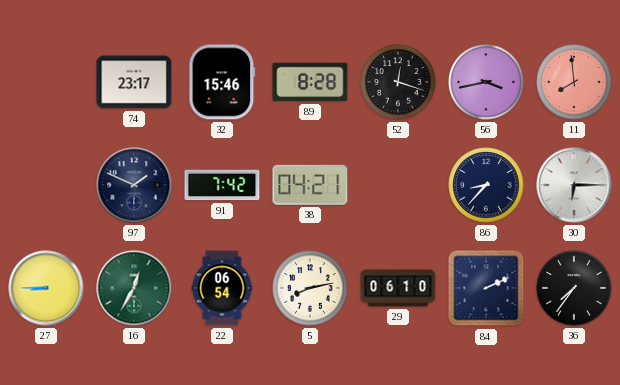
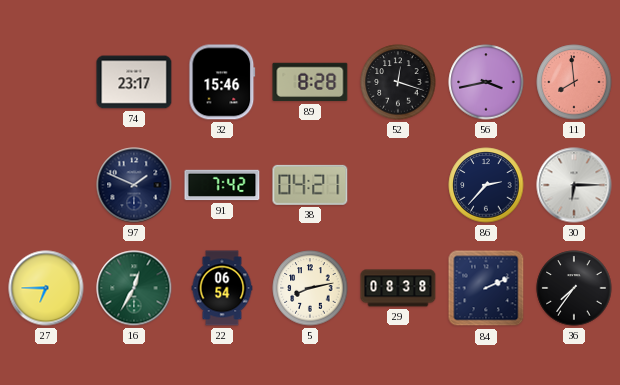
86: 8:37 -> 2:37
27: 8:45 -> 6:45
29: 06:10 -> 08:38
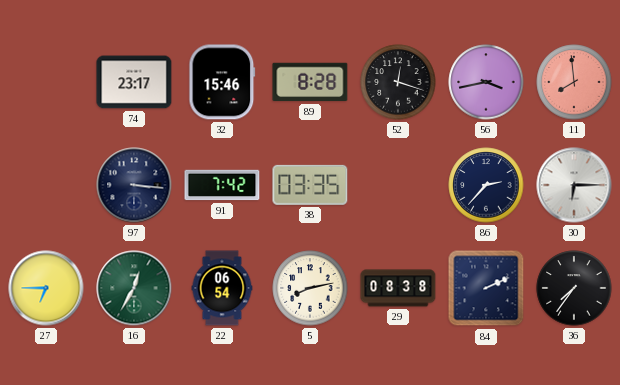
97: 1:49 -> 3:16
38: 04:21 -> 03:35
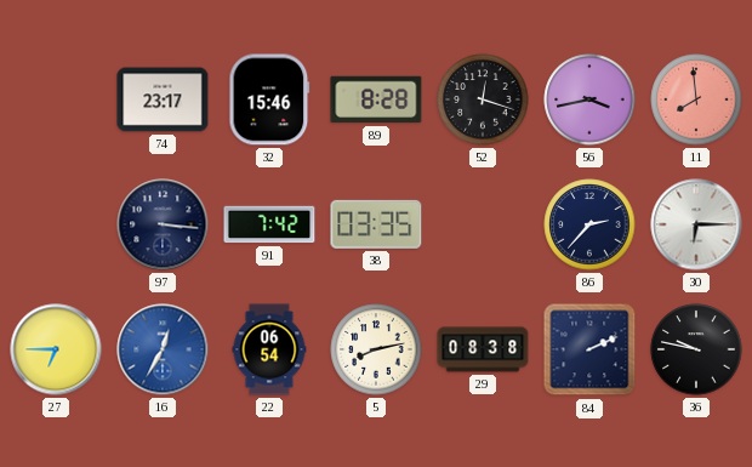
16 dial: green -> blue
36: 7:36 -> 9:47
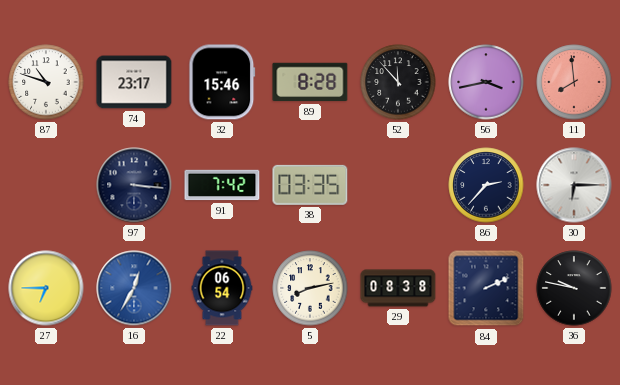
87: none -> 10:48
52: 12:18 -> 11:53
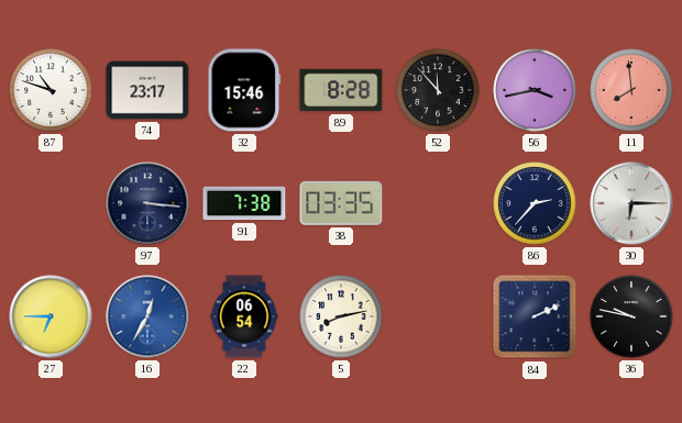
91: 7:42 -> 7:38
29: 08:38 -> none
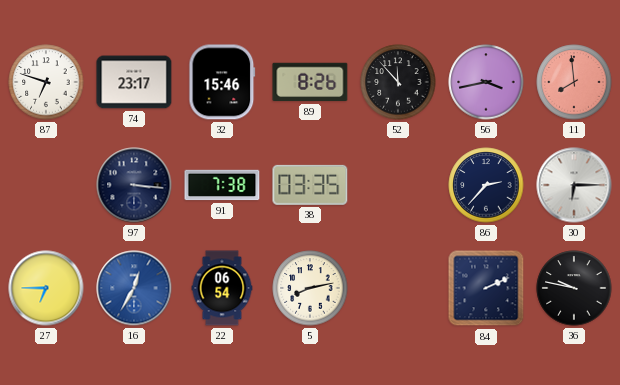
87: 10:48 -> 6:48
89: 8:28 -> 8:26
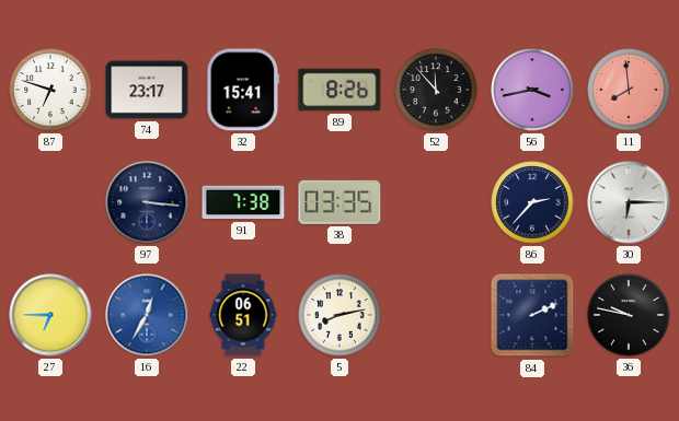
32: 15:46 -> 15:41
22: 06:54 -> 06:51
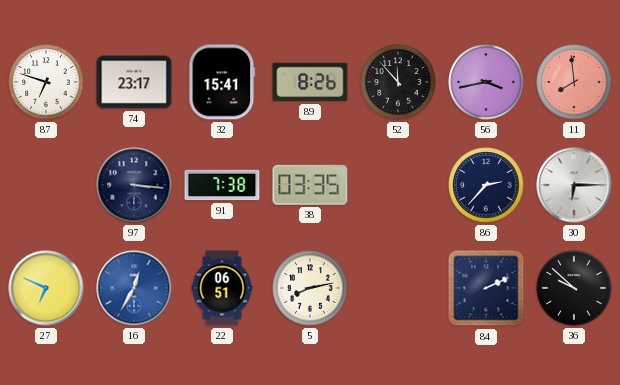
27: 6:45 -> 6:49
36: 9:47 -> 9:52
